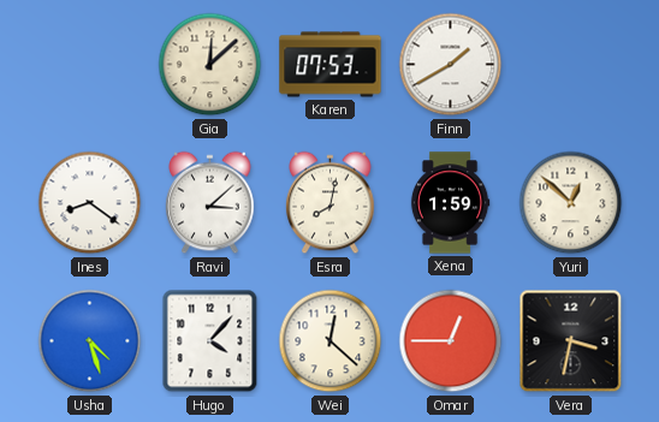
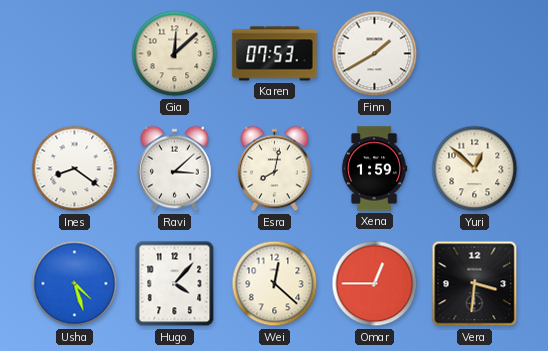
Vera: 3:32 -> 3:31
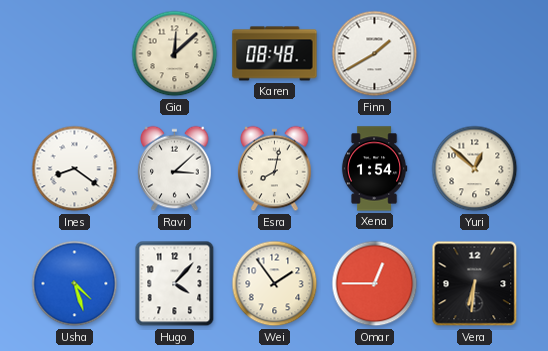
Karen: 07:53 -> 08:48
Xena: 1:59 -> 1:54
Wei: 12:22 -> 1:54
Vera: 3:31 -> 6:31
